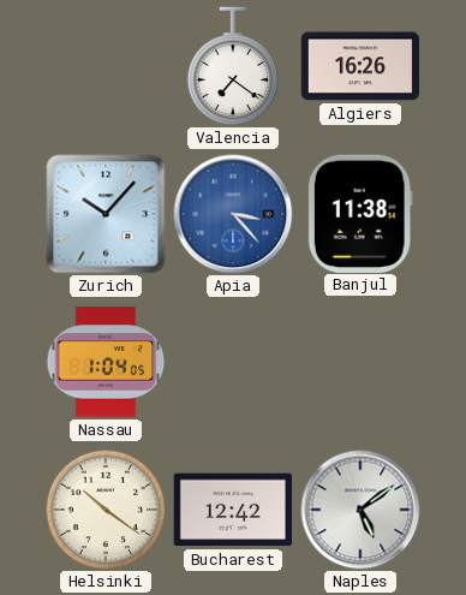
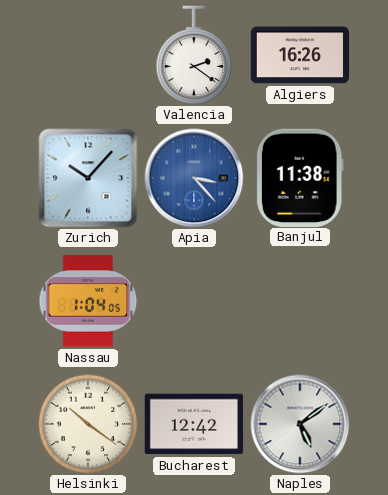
Valencia: 7:21 -> 2:21
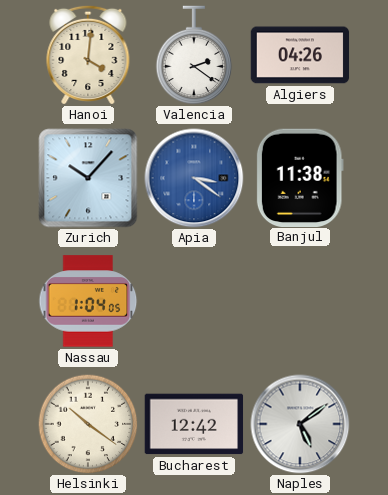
Hanoi: none -> 4:01
Algiers: 16:26 -> 04:26
Apia: 3:23 -> 3:21
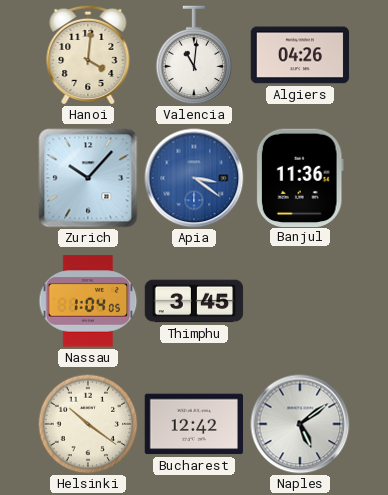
Valencia: 2:21 -> 11:01
Banjul: 11:38 -> 11:36
Thimphu: none -> 3:45
